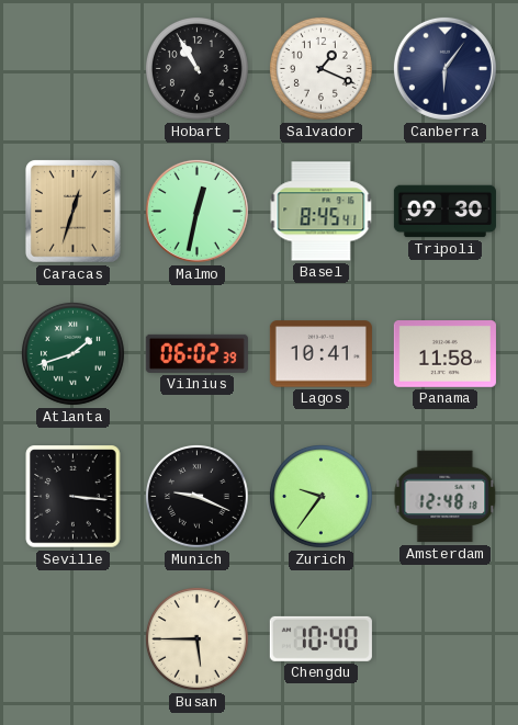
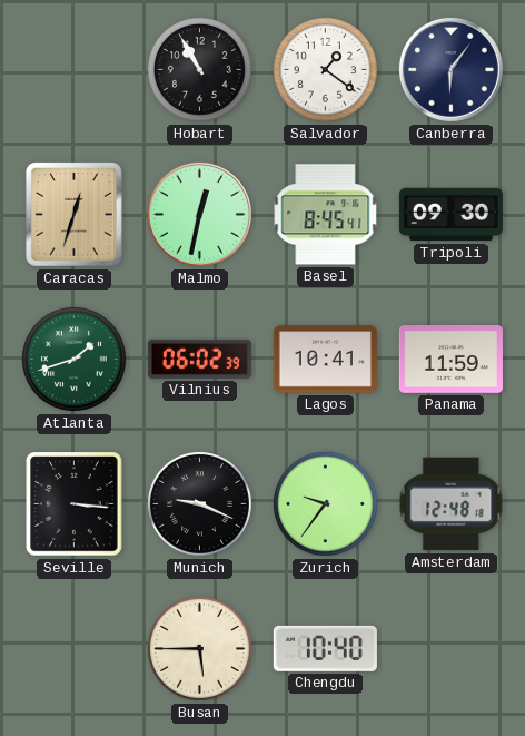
Salvador: 1:19 -> 1:21
Panama: 11:58 -> 11:59
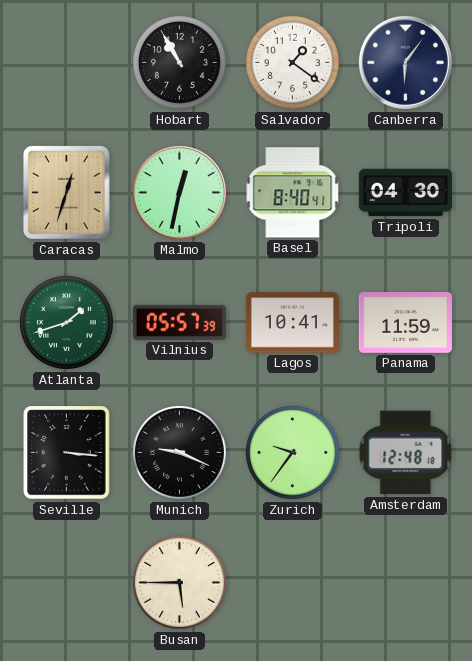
Basel: 8:45 -> 8:40
Tripoli: 09:30 -> 04:30
Vilnius: 06:02 -> 05:57
Chengdu: 10:40 -> none
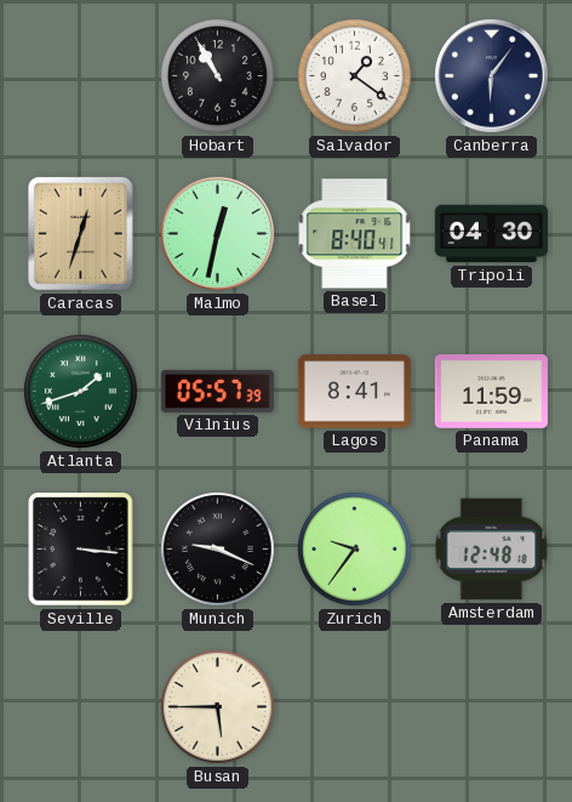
Lagos: 10:41 -> 8:41
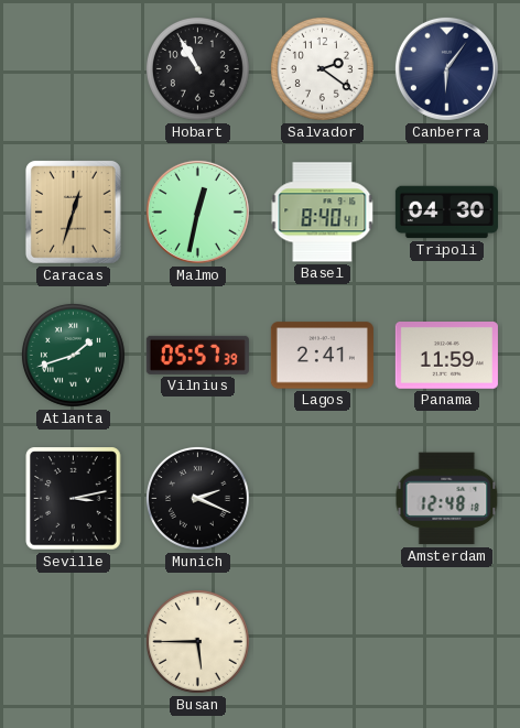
Salvador: 1:21 -> 2:21
Lagos: 8:41 -> 2:41
Seville: 3:16 -> 3:13
Munich: 9:19 -> 2:19
Zurich: 9:36 -> none
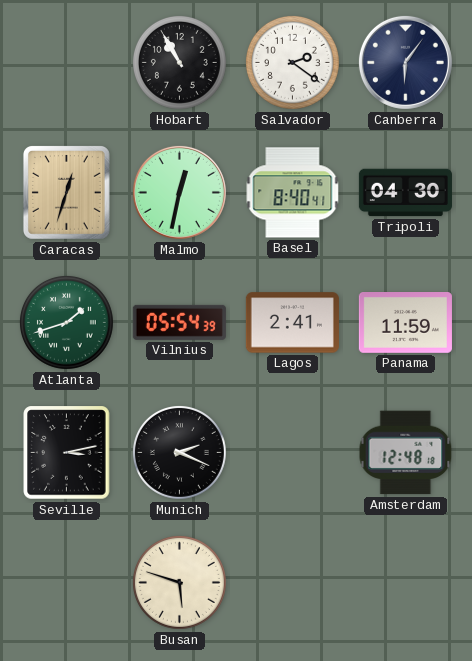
Vilnius: 05:57 -> 05:54
Busan: 5:45 -> 5:48
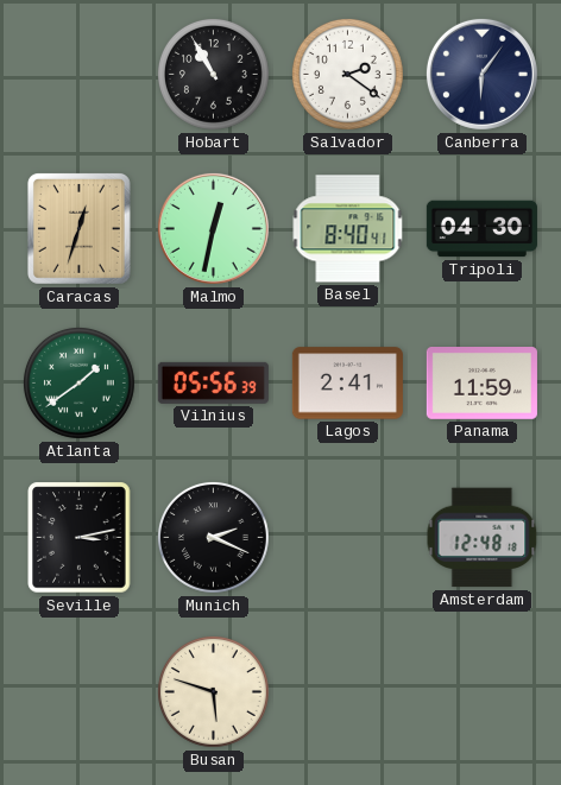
Atlanta: 1:42 -> 1:39
Vilnius: 05:54 -> 05:56
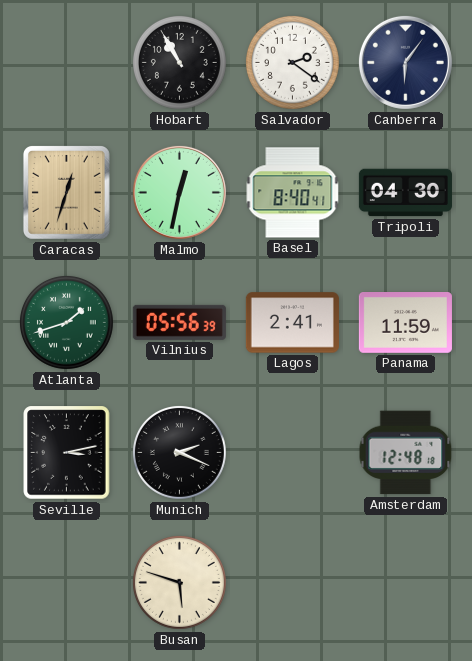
Atlanta: 1:39 -> 1:42
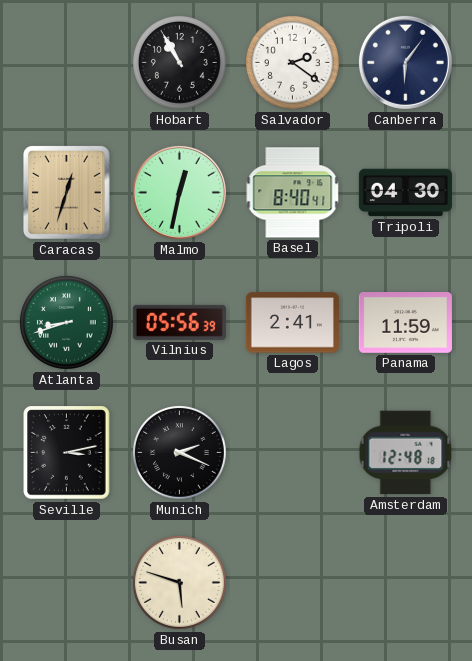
Atlanta: 1:42 -> 8:42
